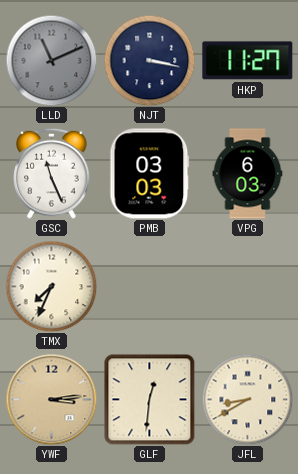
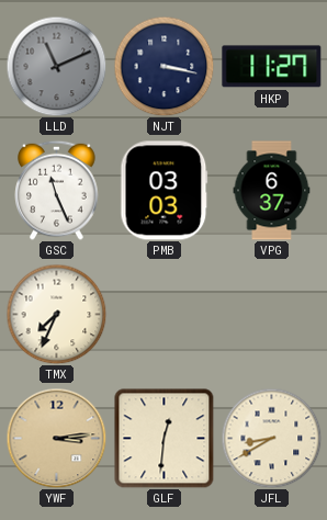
VPG: 6:03 -> 6:37
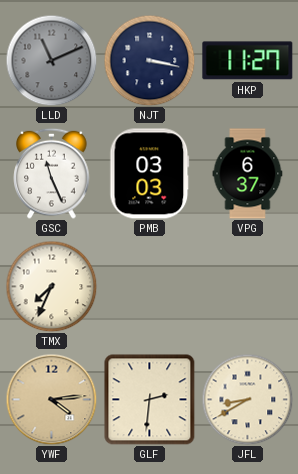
YWF: 3:14 -> 4:14
GLF: 12:31 -> 2:31
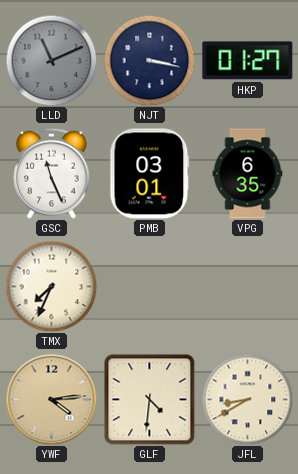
HKP: 11:27 -> 01:27
PMB: 03:03 -> 03:01
VPG: 6:37 -> 6:35
GLF: 2:31 -> 4:31
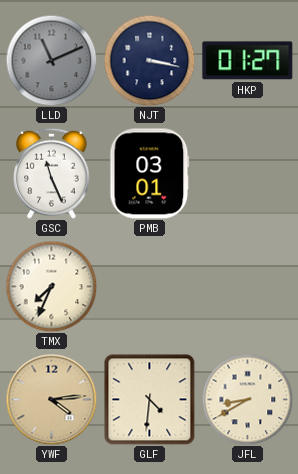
VPG: 6:35 -> none
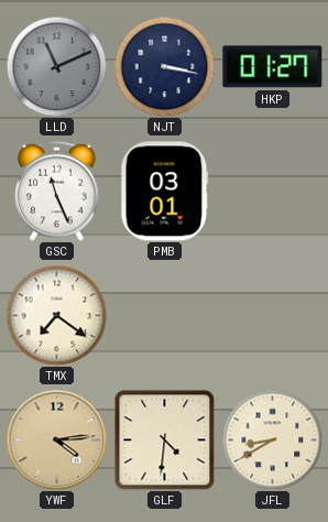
TMX: 7:34 -> 7:21
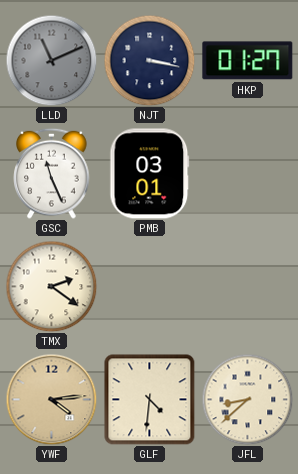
TMX: 7:21 -> 2:21
JFL: 8:40 -> 8:38
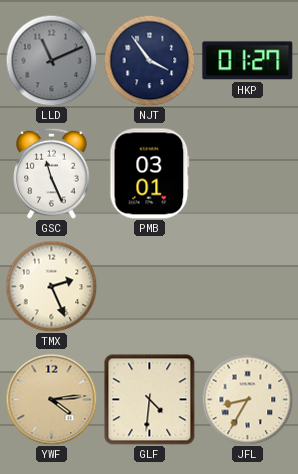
NJT: 3:17 -> 3:54
TMX: 2:21 -> 2:26
JFL: 8:38 -> 8:35
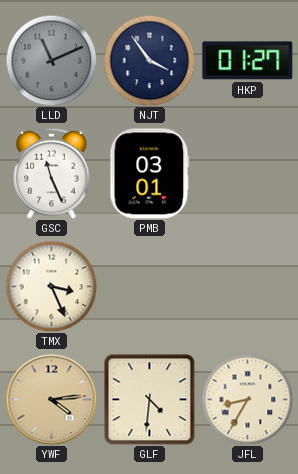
TMX: 2:26 -> 3:26
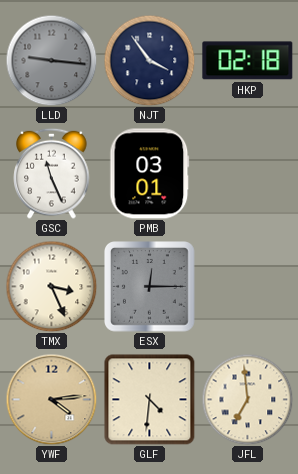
LLD: 11:11 -> 9:16
HKP: 01:27 -> 02:18
ESX: none -> 12:15
JFL: 8:35 -> 6:59
